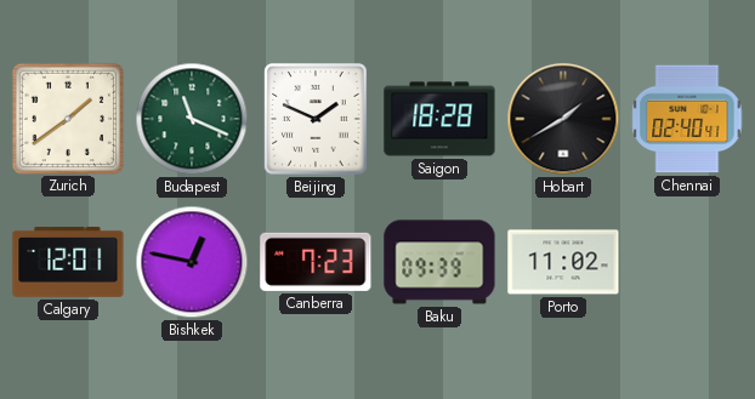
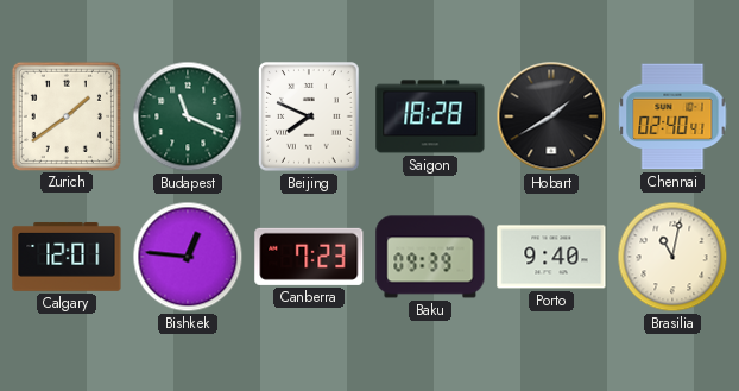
Beijing: 1:49 -> 7:49
Bishkek: 12:47 -> 12:46
Porto: 11:02 -> 9:40
Brasilia: none -> 11:02
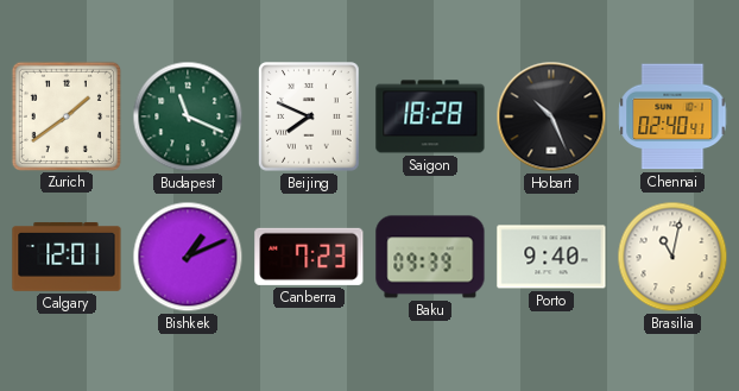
Hobart: 1:40 -> 10:26
Bishkek: 12:46 -> 1:11
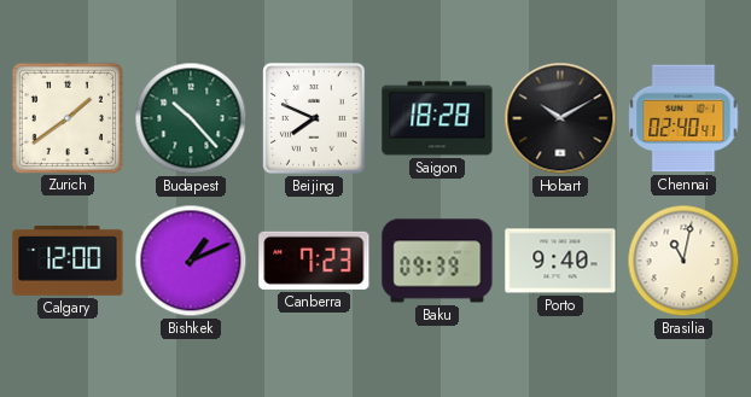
Budapest: 11:19 -> 10:23
Hobart: 10:26 -> 10:10
Calgary: 12:01 -> 12:00
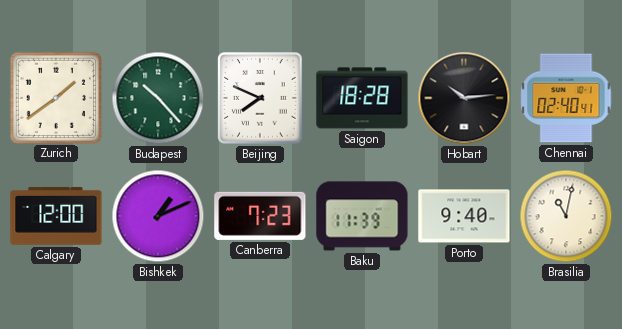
Hobart: 10:10 -> 10:14
Baku: 09:39 -> 11:39
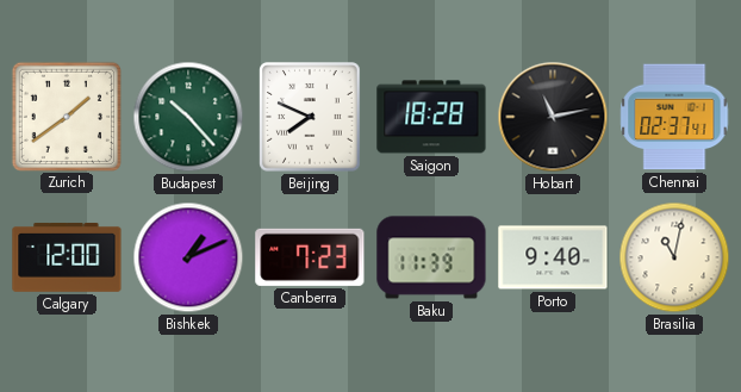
Hobart: 10:14 -> 11:13
Chennai: 02:40 -> 02:37
